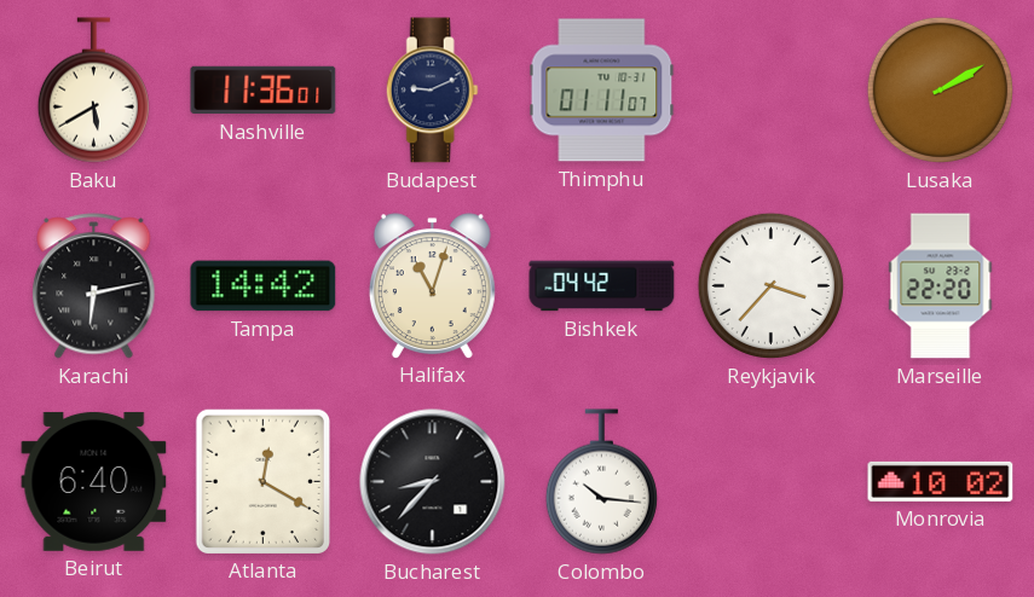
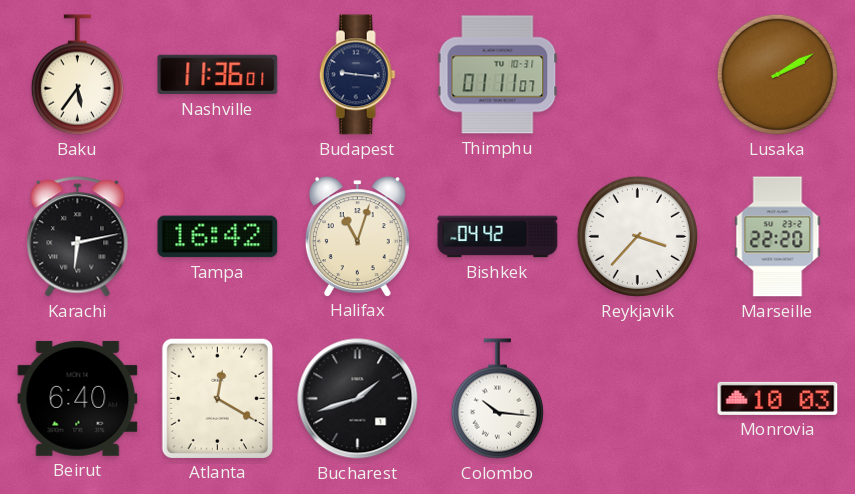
Baku: 5:40 -> 5:36
Budapest: 9:11 -> 9:16
Tampa: 14:42 -> 16:42
Bucharest: 8:37 -> 1:42
Monrovia: 10:02 -> 10:03
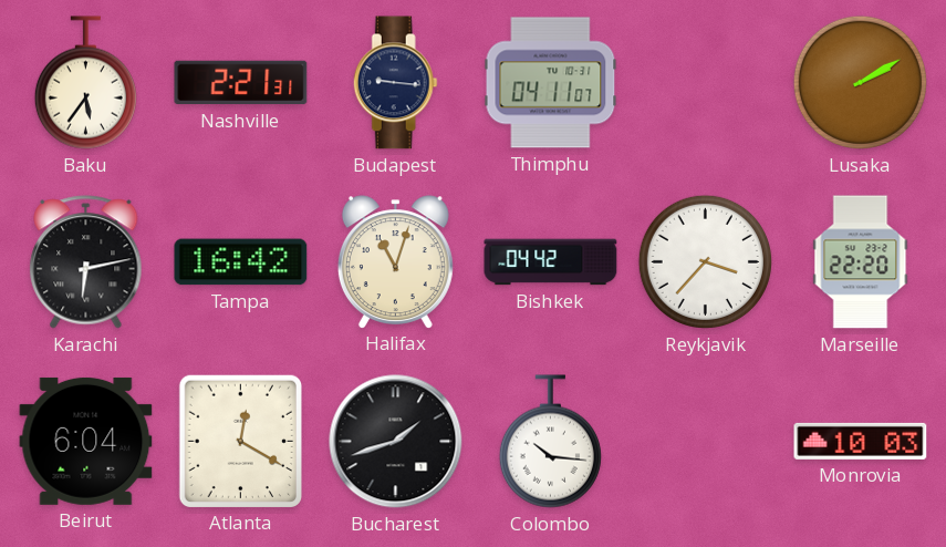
Nashville: 11:36 -> 2:21
Thimphu: 01:11 -> 04:11
Beirut: 6:40 -> 6:04
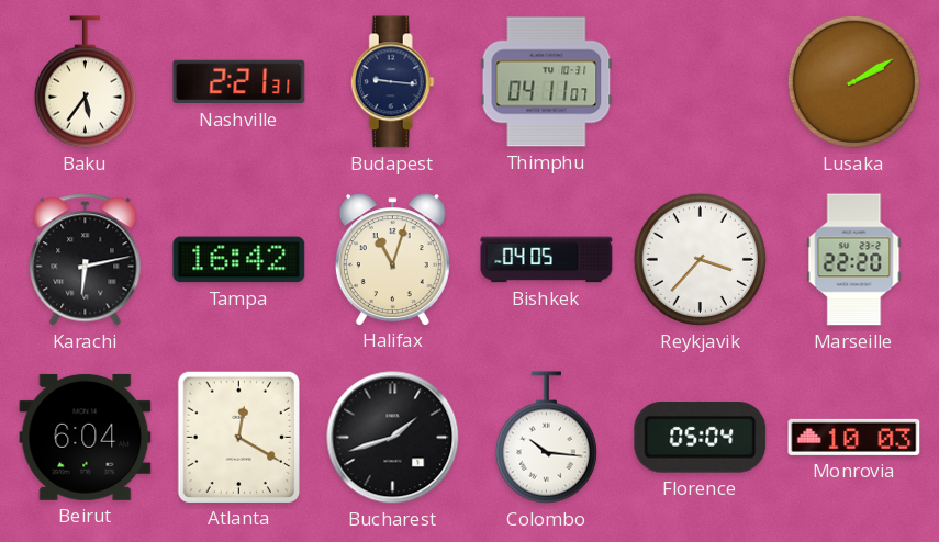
Bishkek: 04:42 -> 04:05
Florence: none -> 05:04
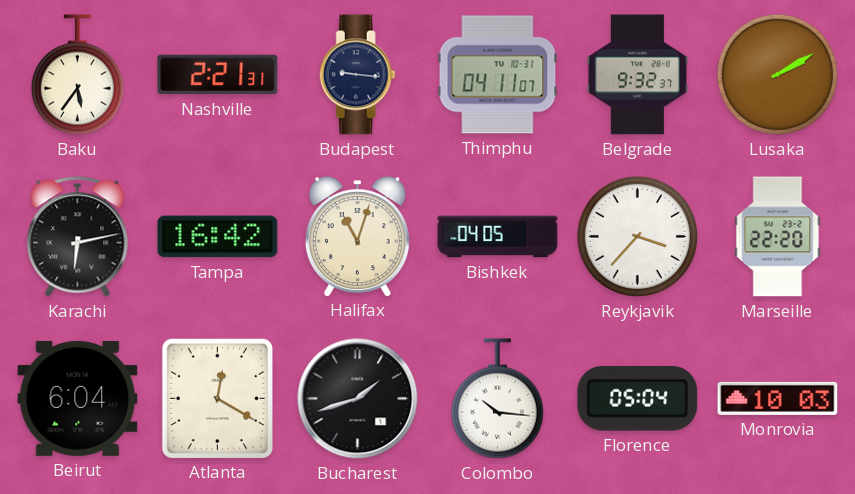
Belgrade: none -> 9:32
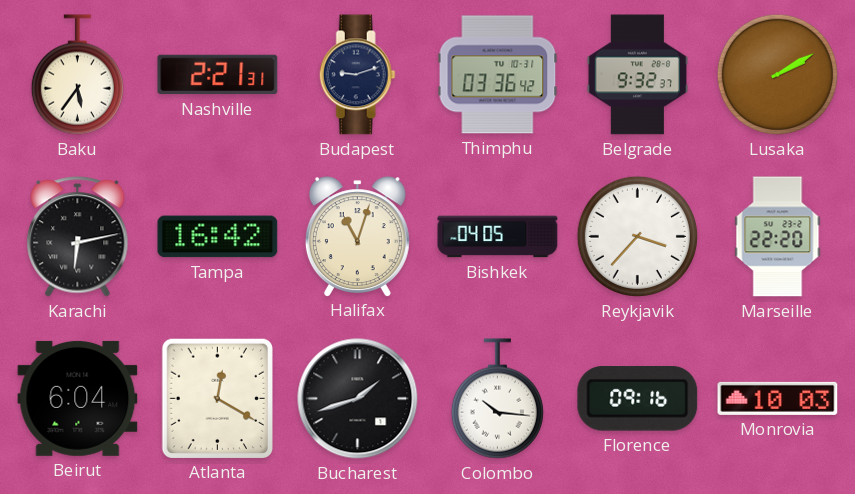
Budapest: 9:16 -> 9:12
Thimphu: 04:11 -> 03:36
Florence: 05:04 -> 09:16
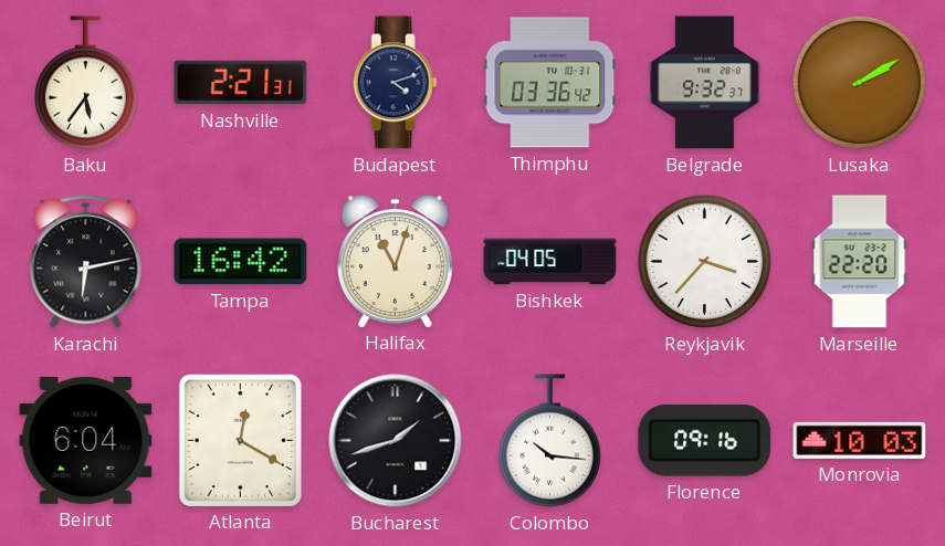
Budapest: 9:12 -> 4:12
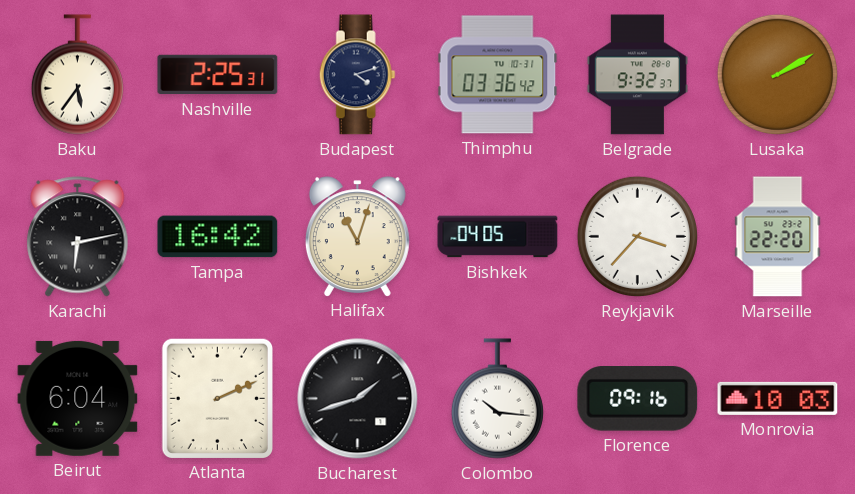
Nashville: 2:21 -> 2:25
Atlanta: 12:20 -> 2:11
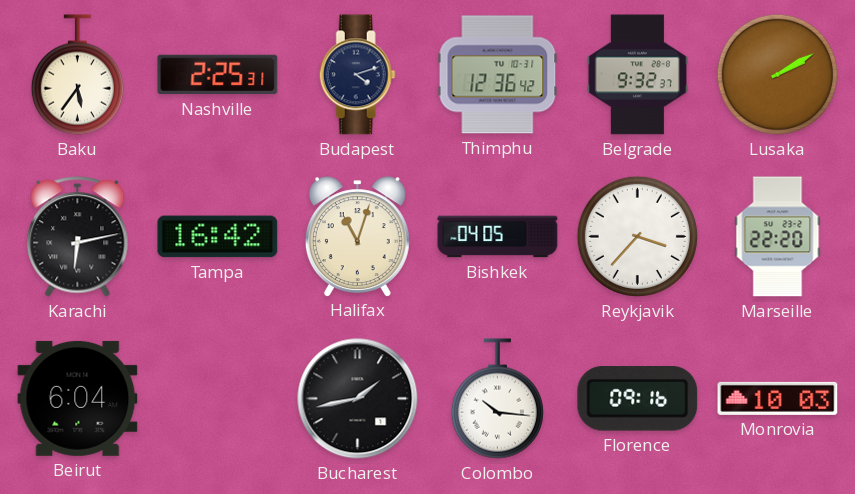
Thimphu: 03:36 -> 12:36
Atlanta: 2:11 -> none
Bucharest: 1:42 -> 1:43
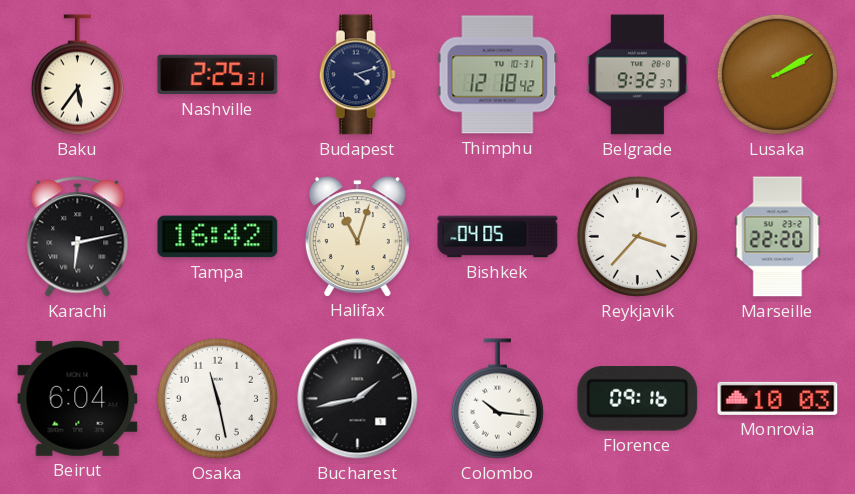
Thimphu: 12:36 -> 12:18
Osaka: none -> 11:28
